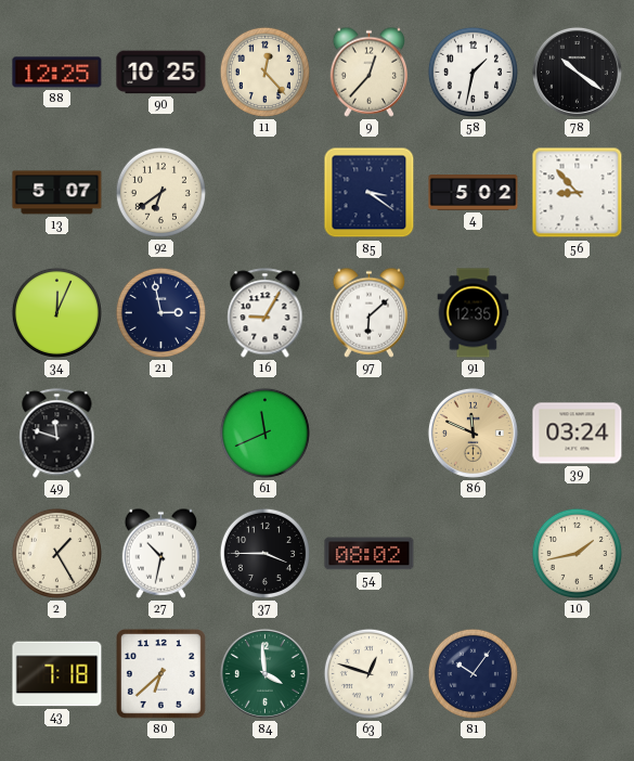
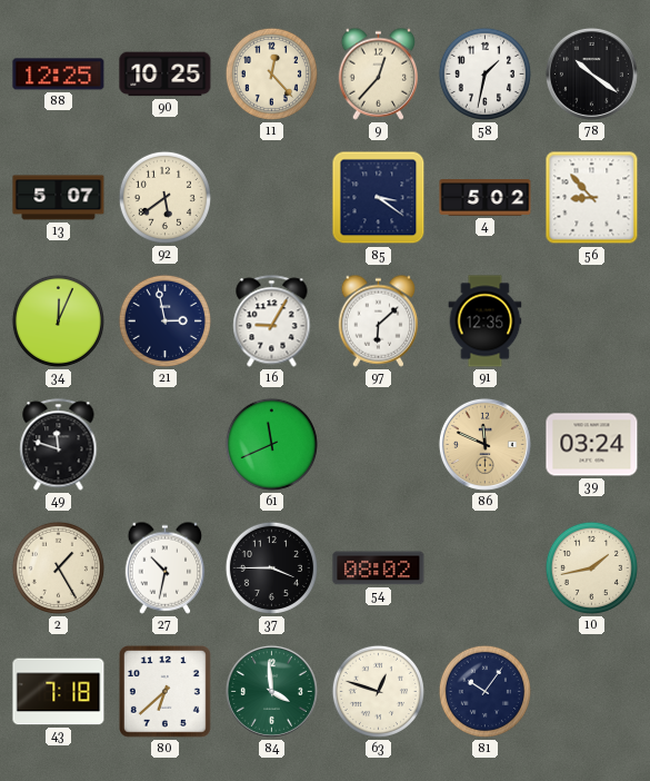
92: 6:39 -> 5:39
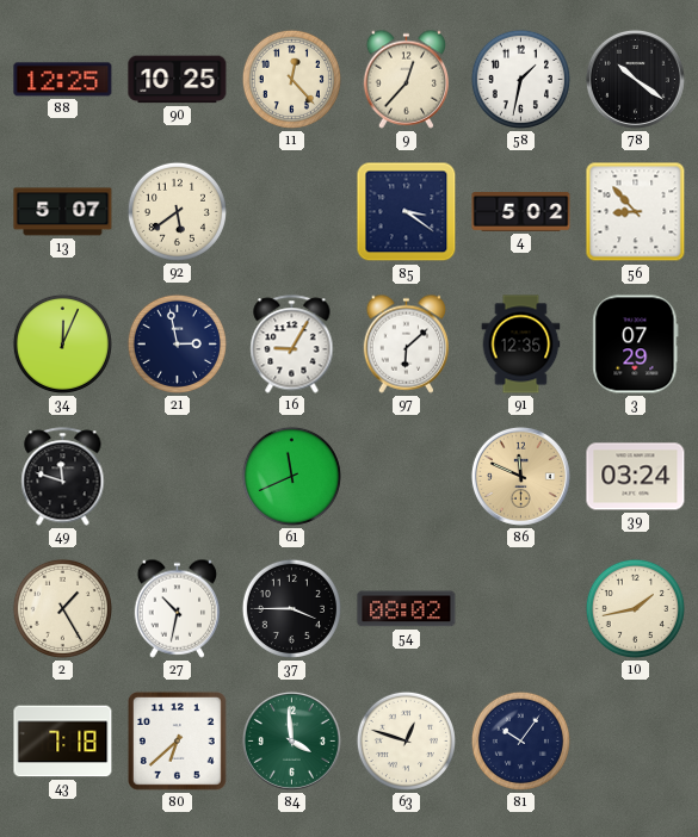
3: none -> 07:29
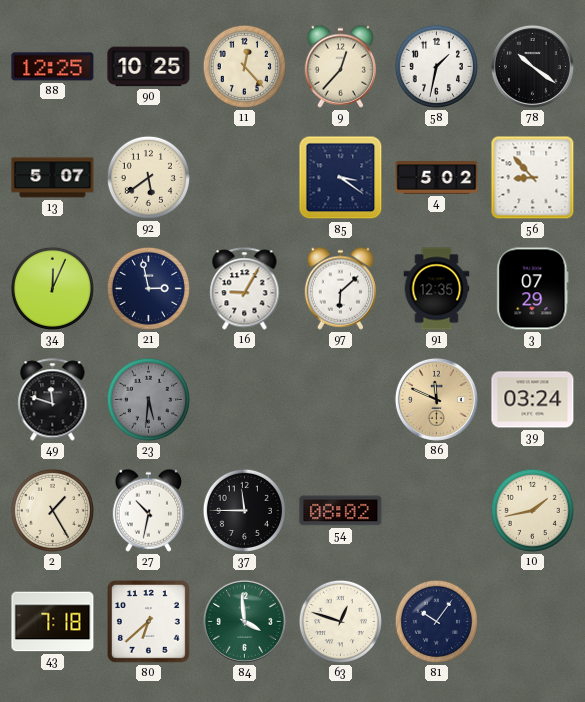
23: none -> 5:31
61: 11:41 -> none
37: 3:45 -> 11:45
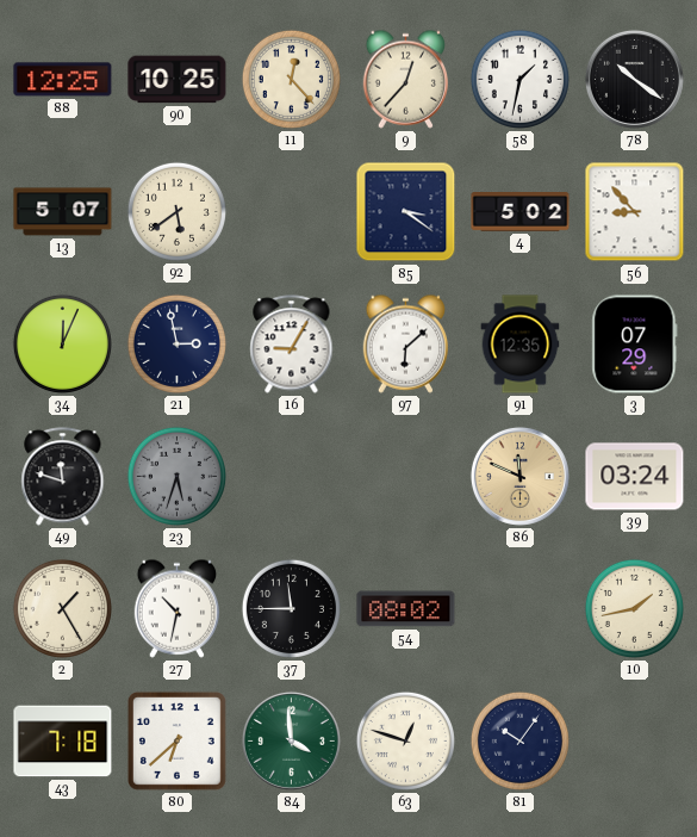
23: 5:31 -> 5:33
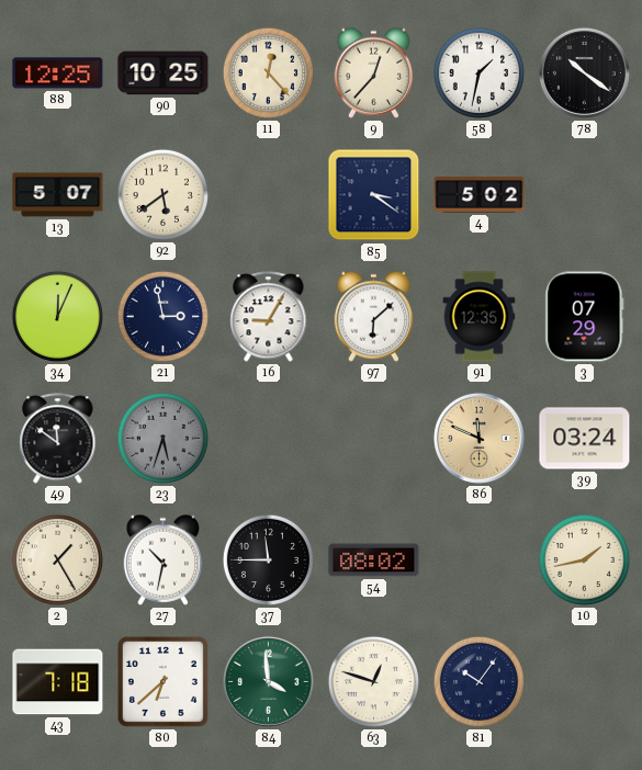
56: 8:53 -> none
49: 11:48 -> 11:51
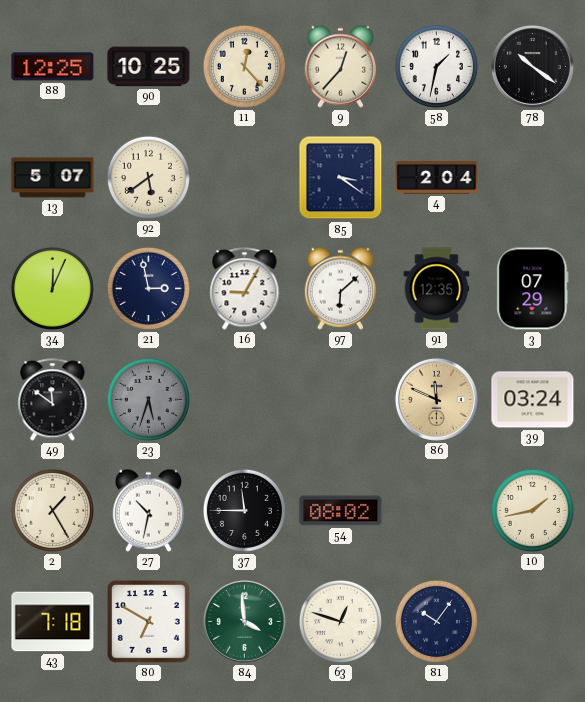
4: 5:02 -> 2:04
80: 6:38 -> 6:50
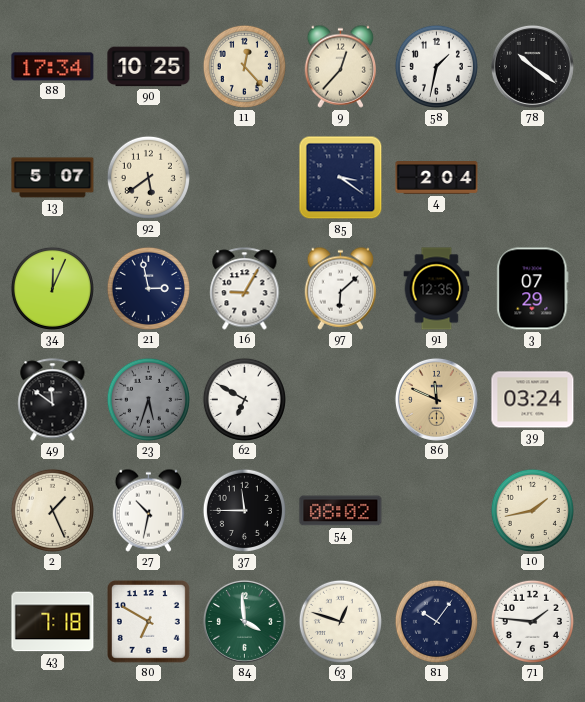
88: 12:25 -> 17:34
62: none -> 6:50
2: 1:25 -> 1:26
71: none -> 1:46
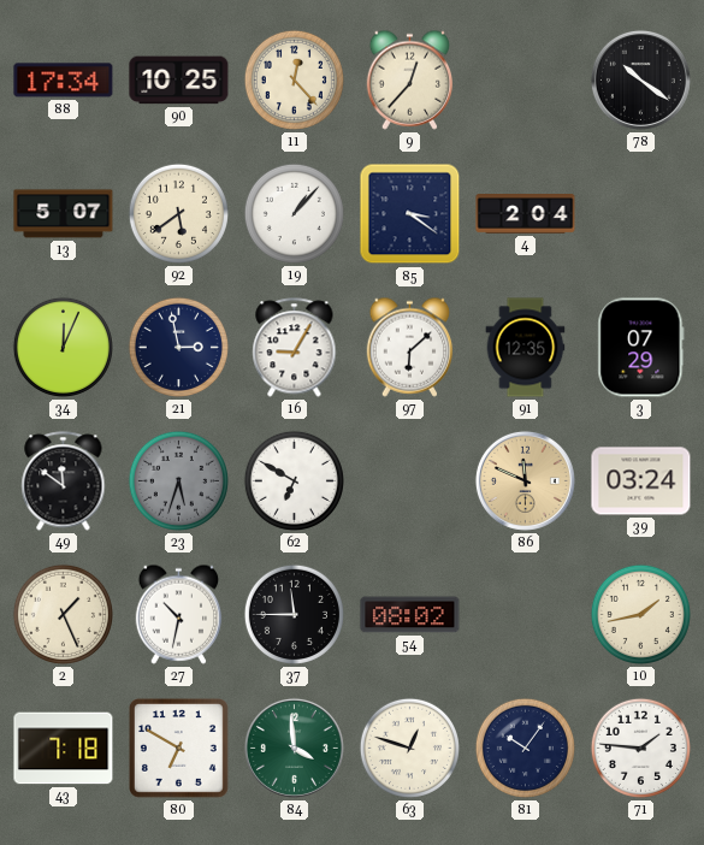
58: 1:32 -> none
19: none -> 1:07
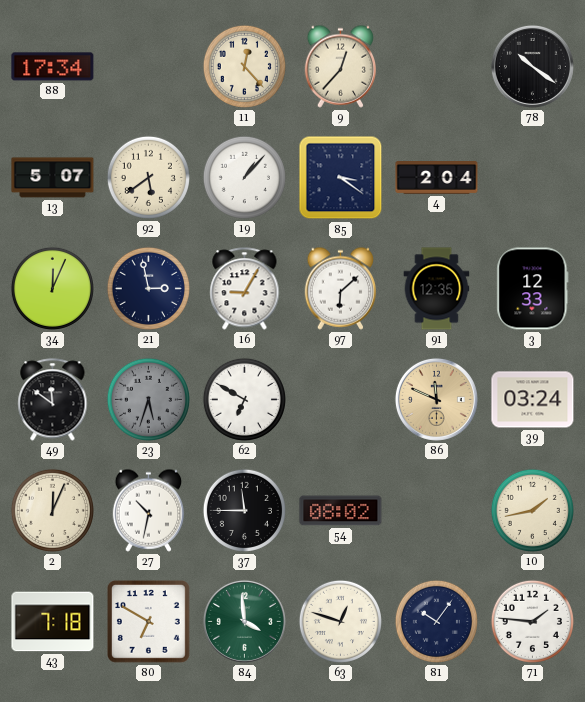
90: 10:25 -> none
3: 07:29 -> 12:33
2: 1:26 -> 12:04
